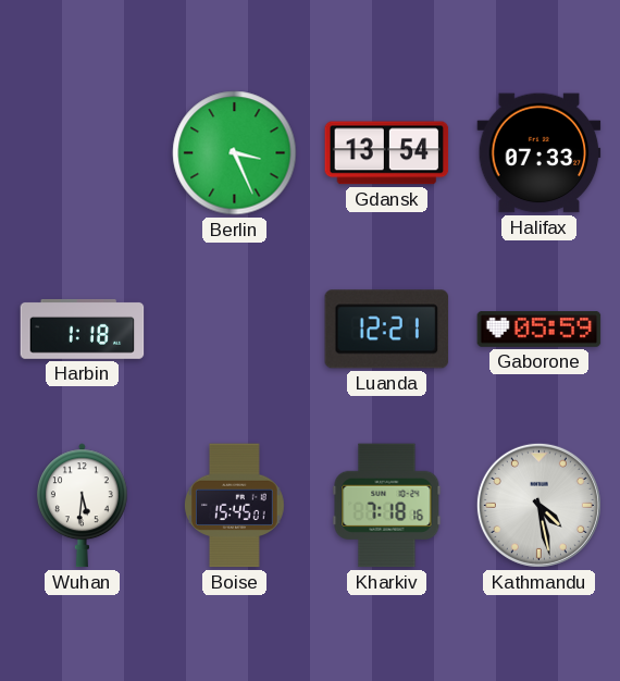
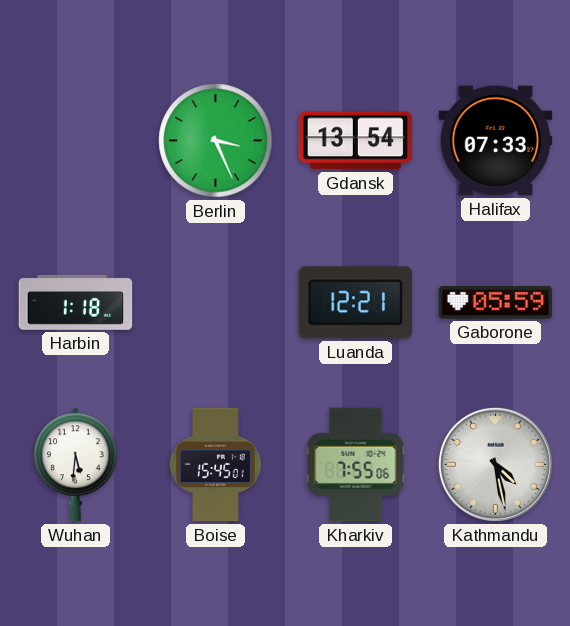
Kharkiv: 7:18 -> 7:55
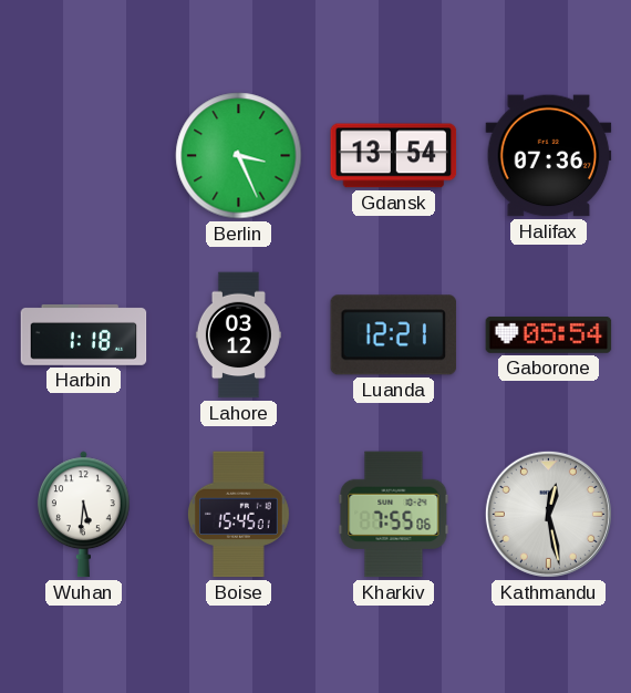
Halifax: 07:33 -> 07:36
Lahore: none -> 03:12
Gaborone: 05:59 -> 05:54
Kathmandu: 4:28 -> 12:28
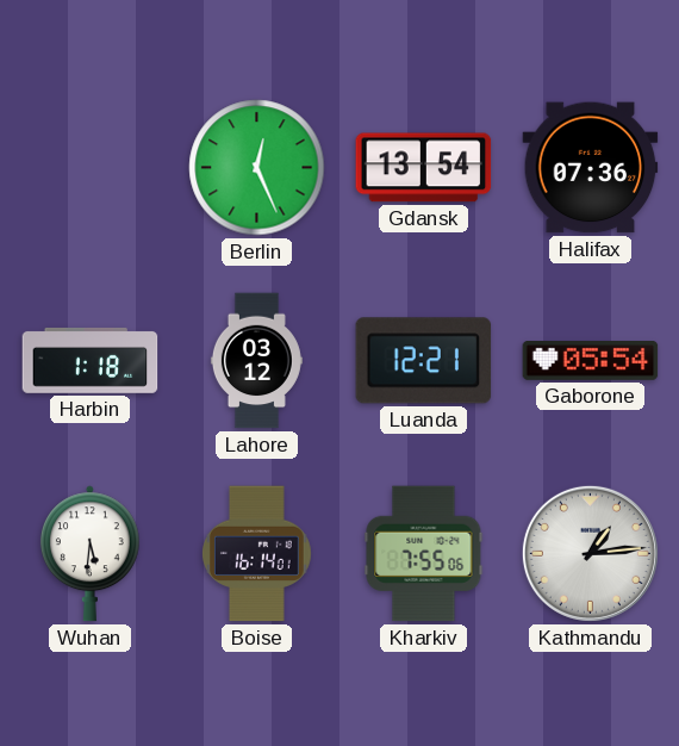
Berlin: 3:26 -> 12:26
Boise: 15:45 -> 16:14
Kathmandu: 12:28 -> 1:14
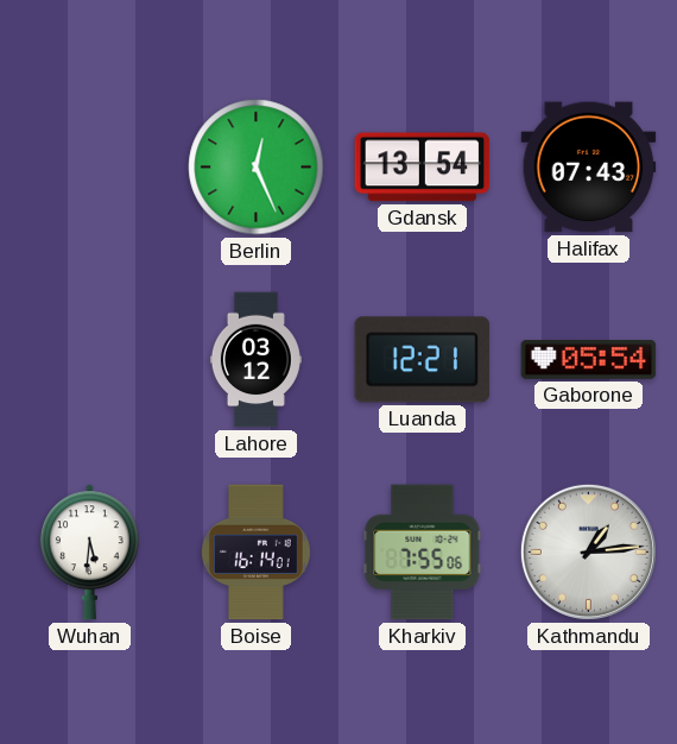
Halifax: 07:36 -> 07:43
Harbin: 1:18 -> none
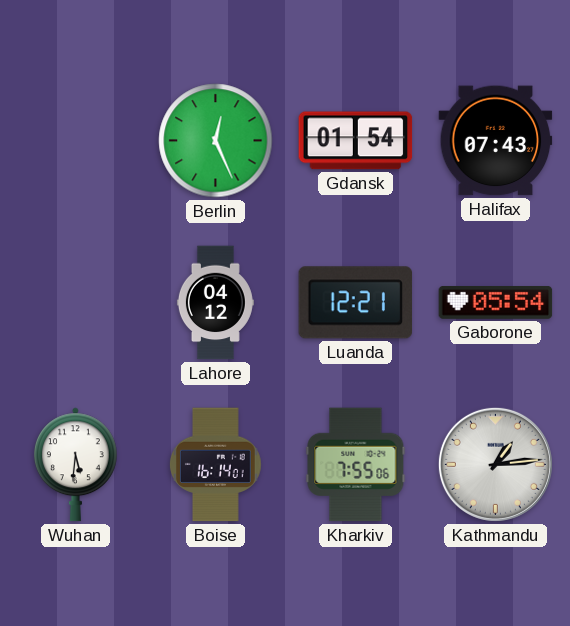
Gdansk: 13:54 -> 01:54
Lahore: 03:12 -> 04:12
